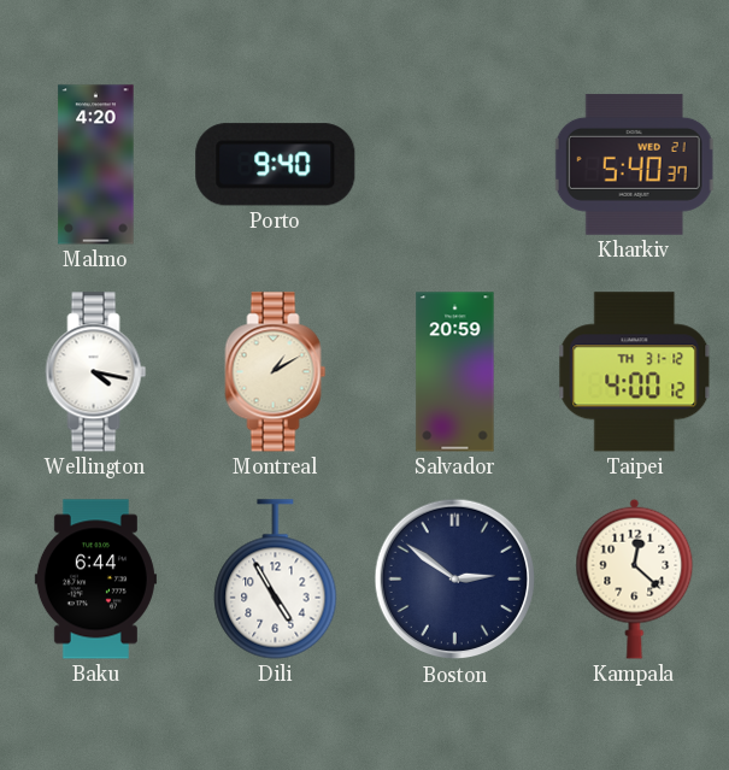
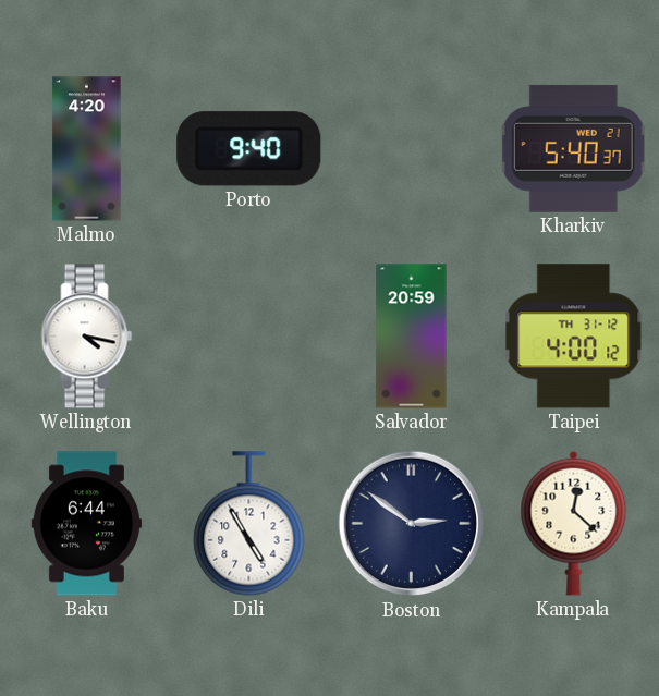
Montreal: 1:10 -> none
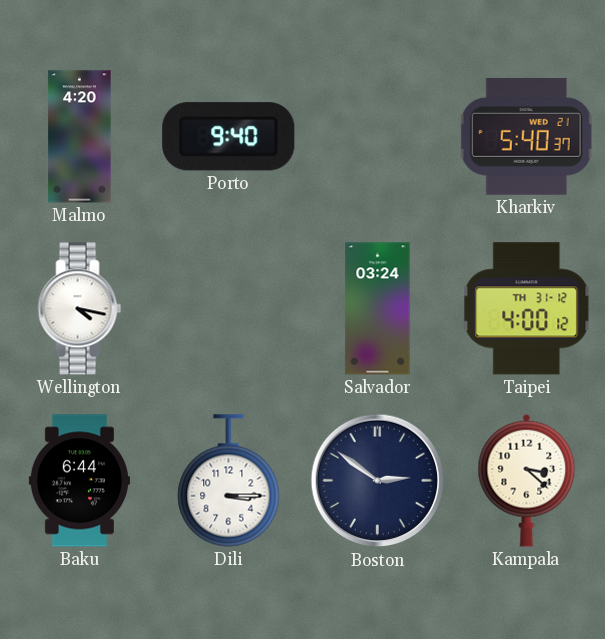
Salvador: 20:59 -> 03:24
Dili: 4:55 -> 3:15
Kampala: 12:22 -> 3:22
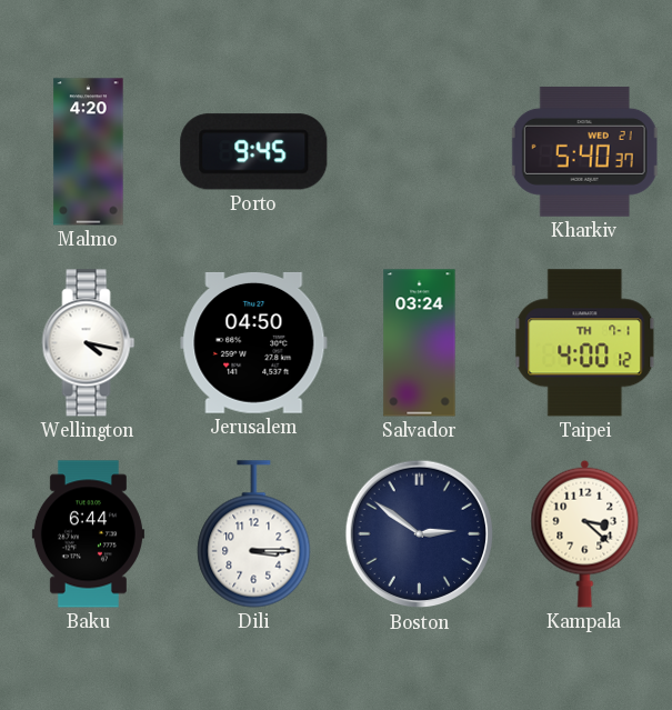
Porto: 9:40 -> 9:45
Jerusalem: none -> 04:50
Taipei date: TH 31-12 -> TH 7-1
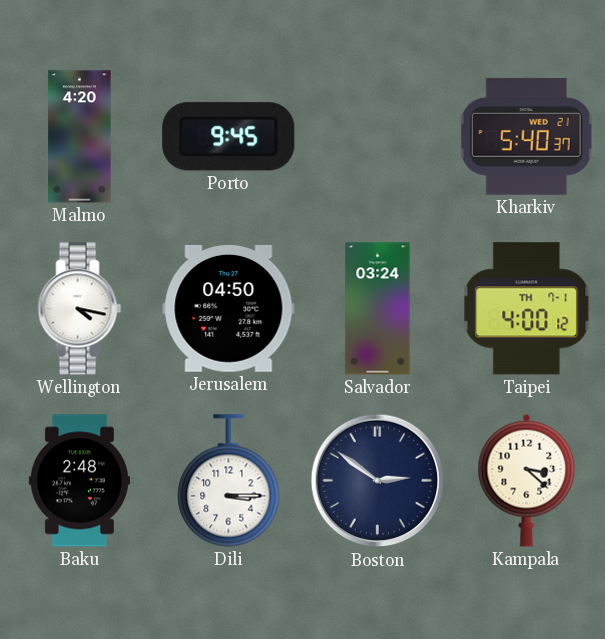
Baku: 6:44 -> 2:48
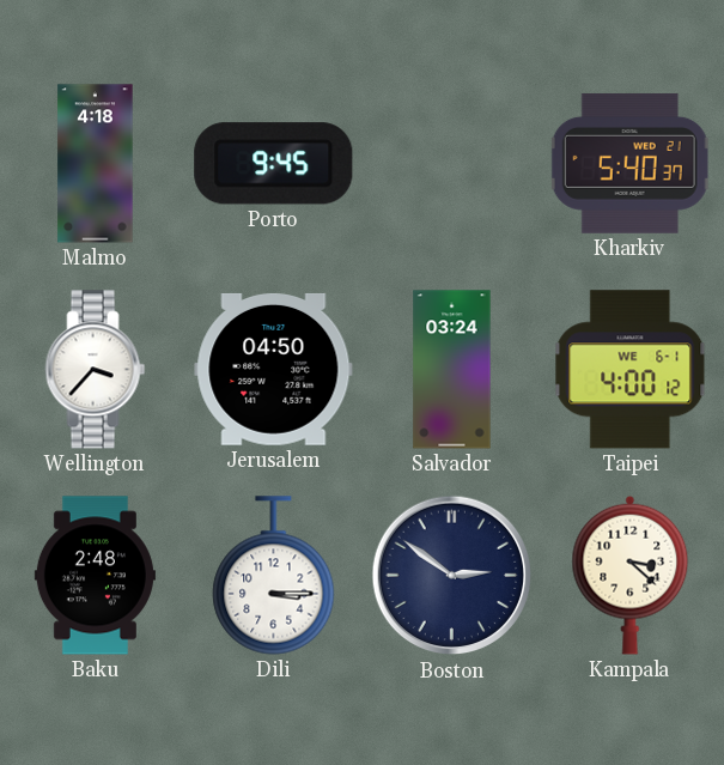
Malmo: 4:20 -> 4:18
Wellington: 4:17 -> 3:37
Taipei date: TH 7-1 -> WE 6-1
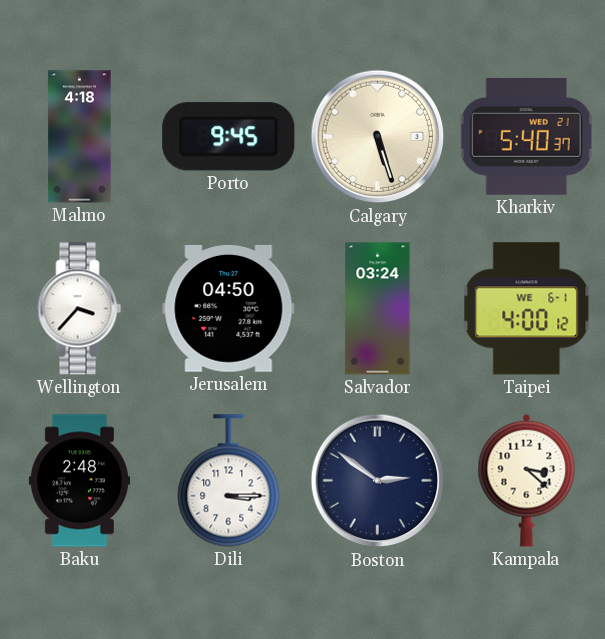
Calgary: none -> 5:27
